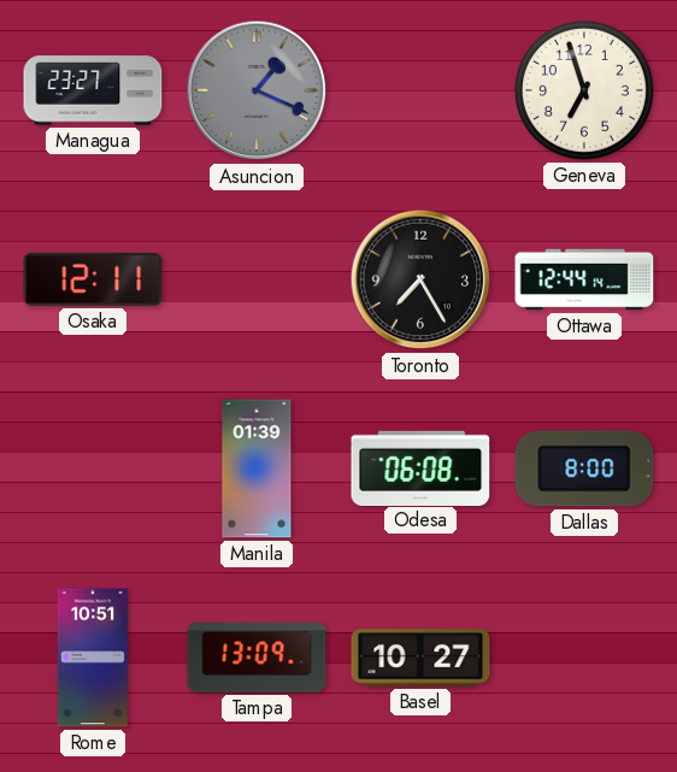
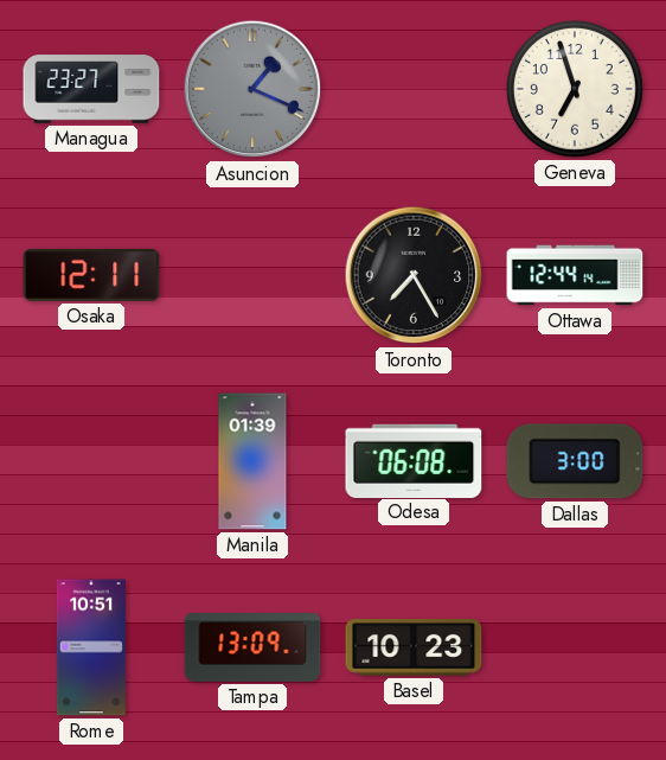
Dallas: 8:00 -> 3:00
Basel: 10:27 -> 10:23
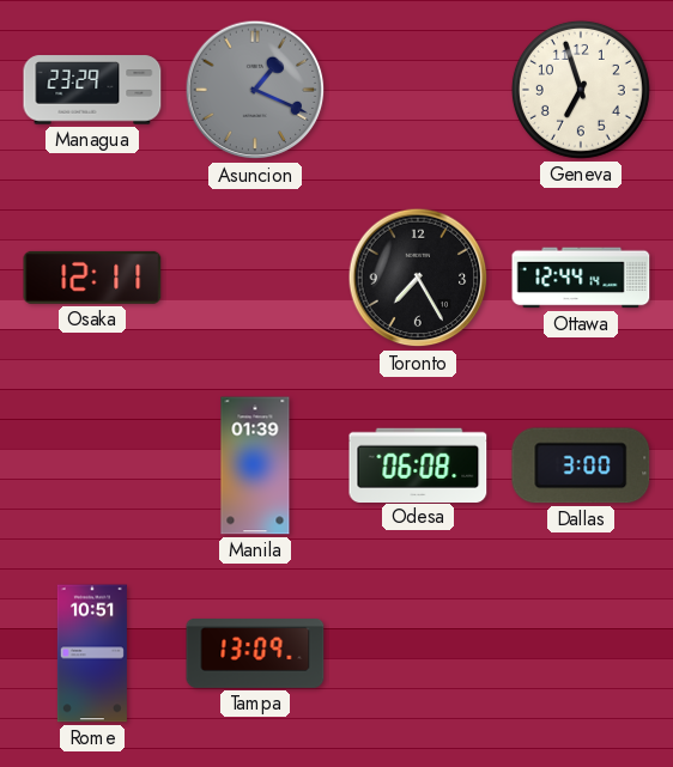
Managua: 23:27 -> 23:29
Basel: 10:23 -> none
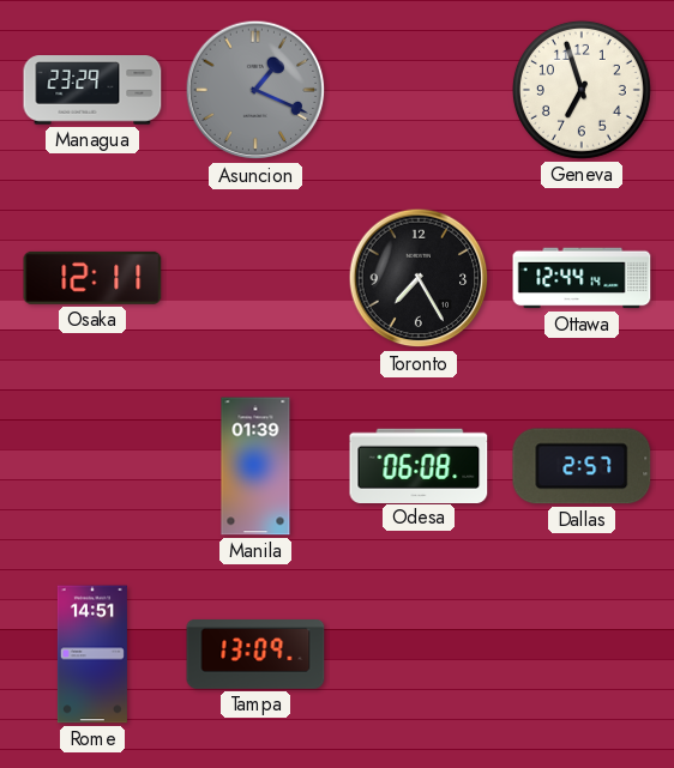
Dallas: 3:00 -> 2:57
Rome: 10:51 -> 14:51
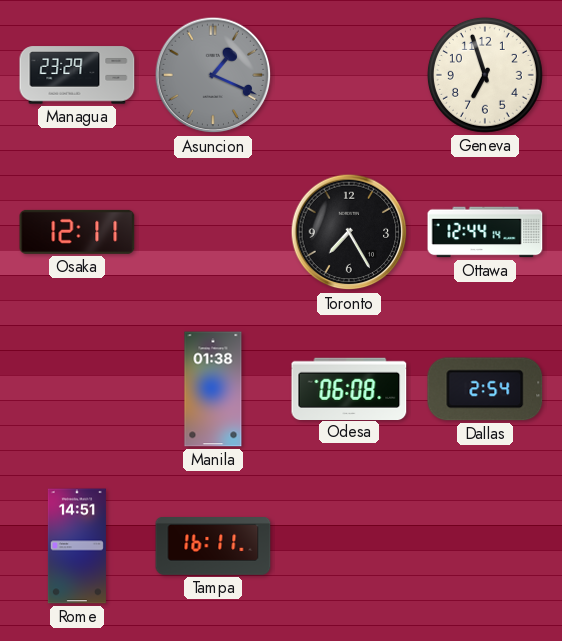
Manila: 01:39 -> 01:38
Dallas: 2:57 -> 2:54
Tampa: 13:09 -> 16:11
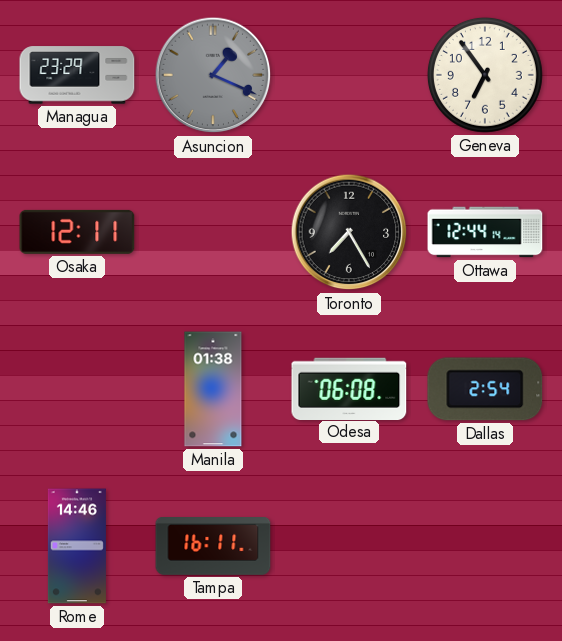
Geneva: 6:57 -> 6:54
Rome: 14:51 -> 14:46
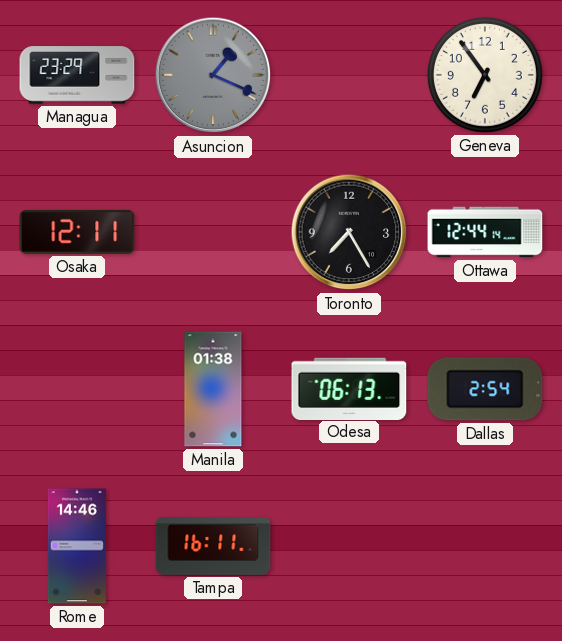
Odesa: 06:08 -> 06:13
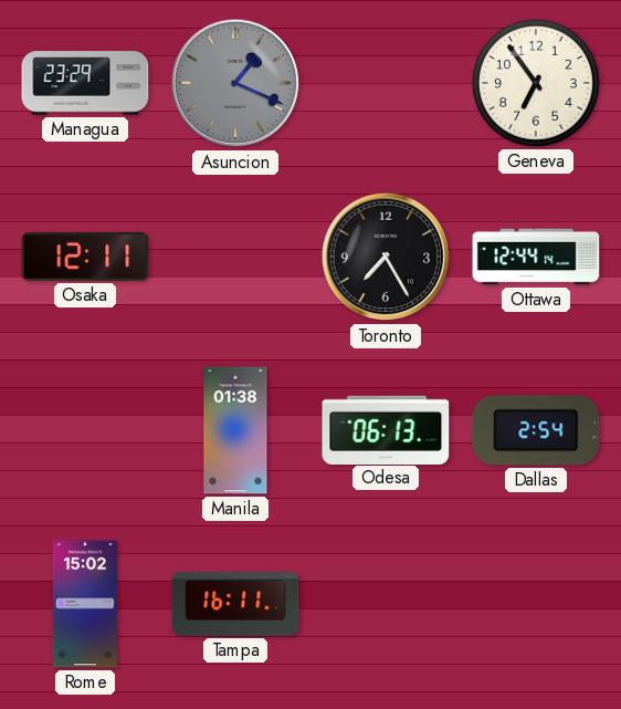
Rome: 14:46 -> 15:02
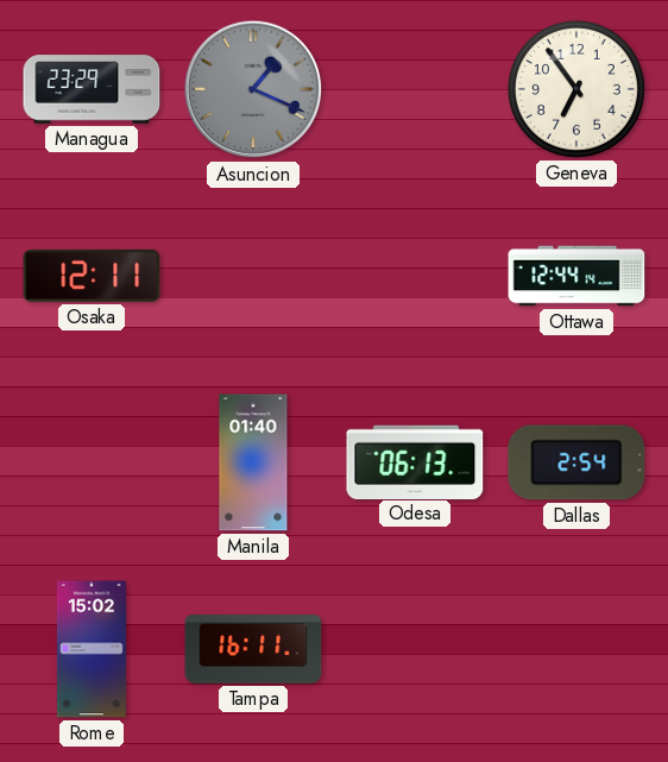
Toronto: 7:25 -> none
Manila: 01:38 -> 01:40
